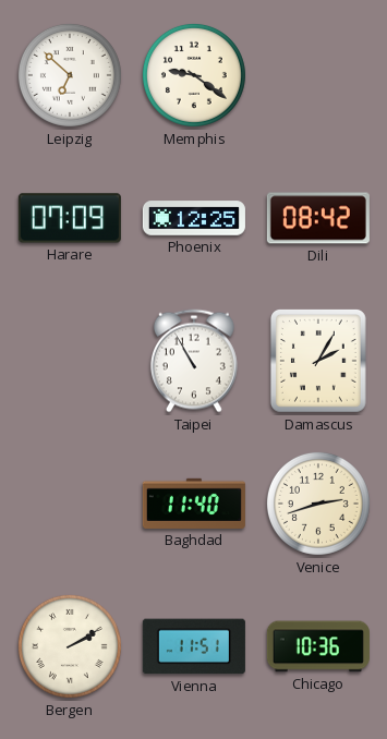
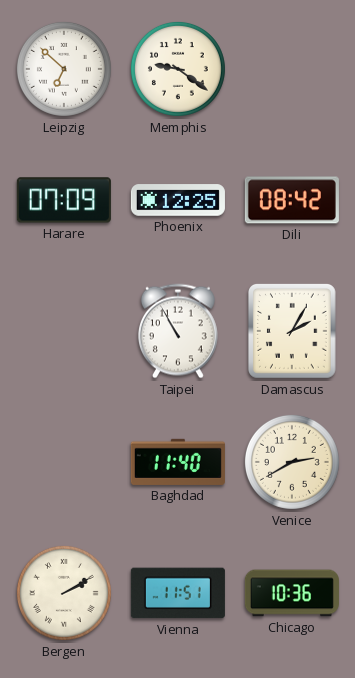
Venice: 2:42 -> 2:40
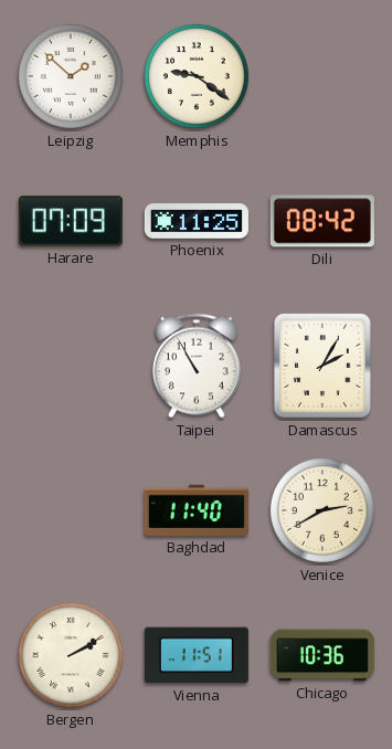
Leipzig: 6:52 -> 1:52
Phoenix: 12:25 -> 11:25
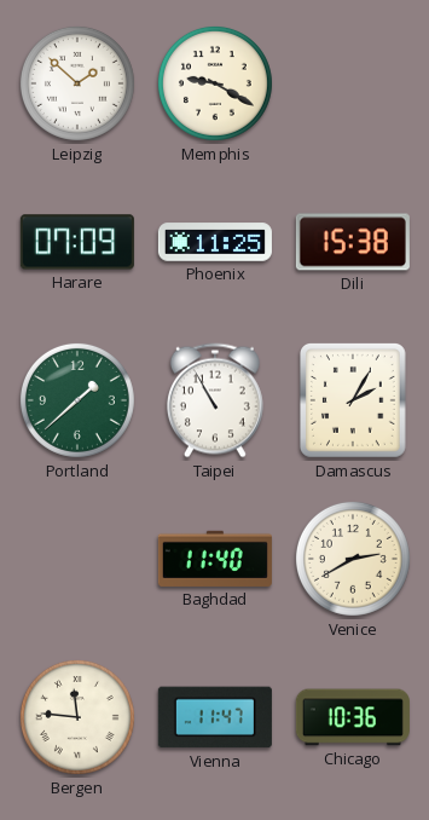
Memphis: 9:21 -> 9:20
Dili: 08:42 -> 15:38
Portland: none -> 1:38
Bergen: 2:10 -> 11:46
Vienna: 11:51 -> 11:47
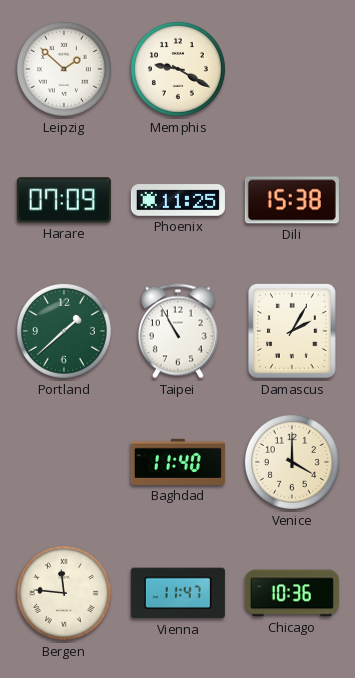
Venice: 2:40 -> 4:00
